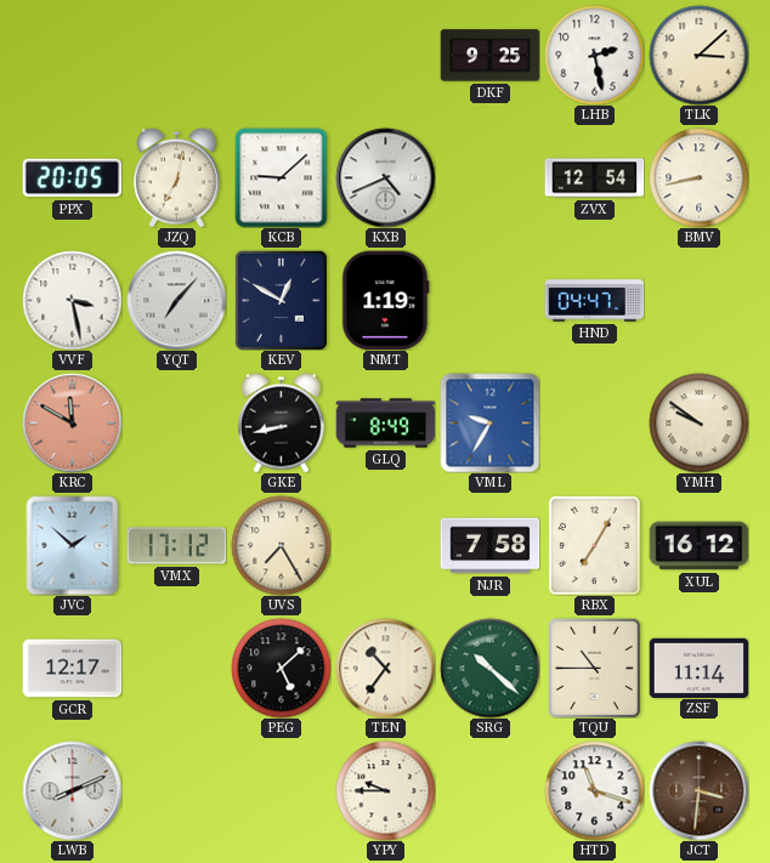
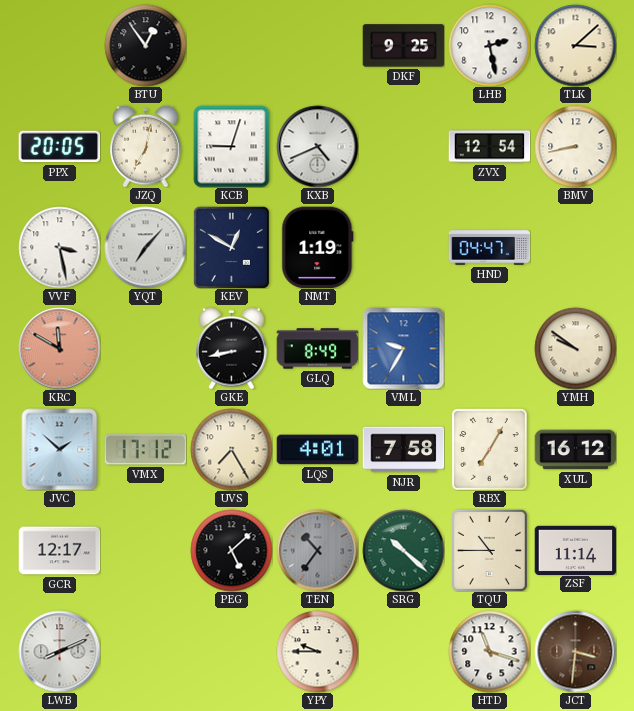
BTU: none -> 12:54
KCB: 9:08 -> 9:03
LQS: none -> 4:01
TEN dial: cream -> grey
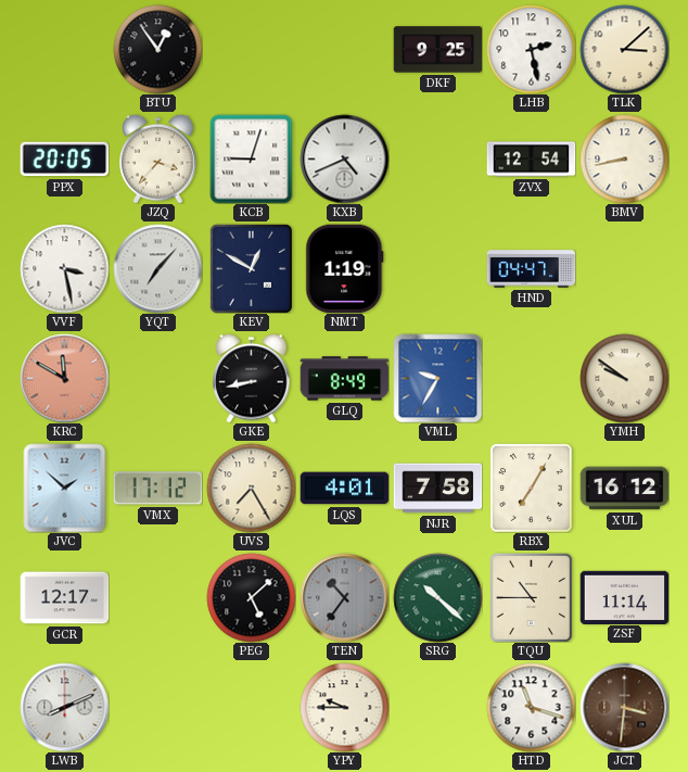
JZQ: 7:02 -> 3:37
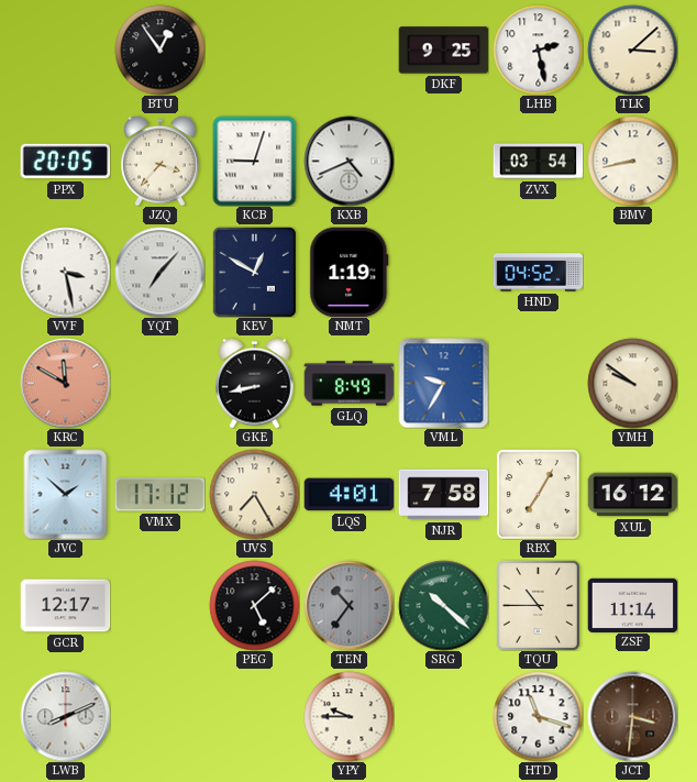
ZVX: 12:54 -> 03:54
HND: 04:47 -> 04:52
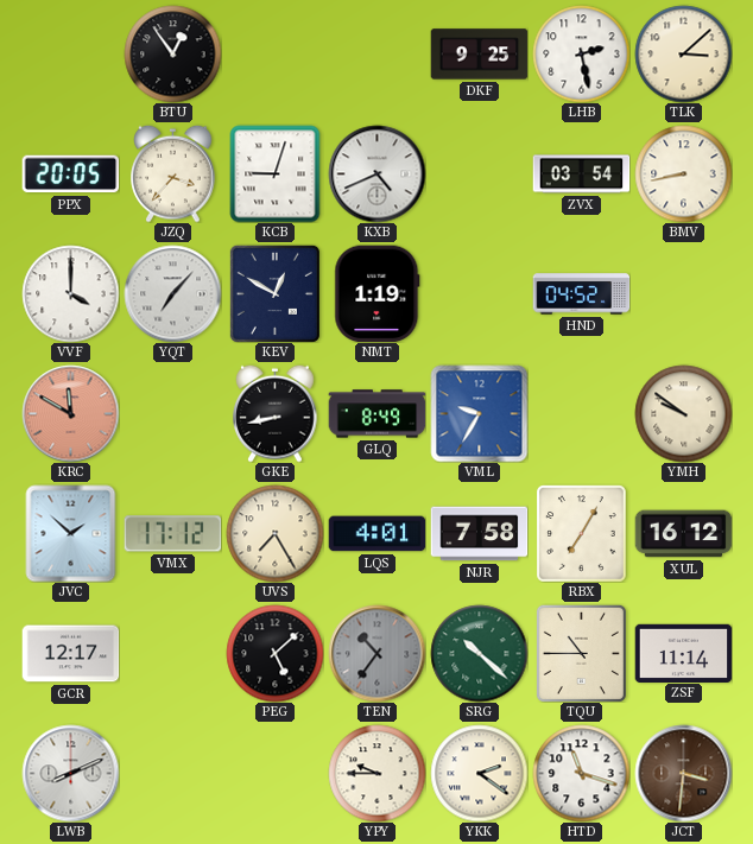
VVF: 3:28 -> 4:00
YKK: none -> 2:21
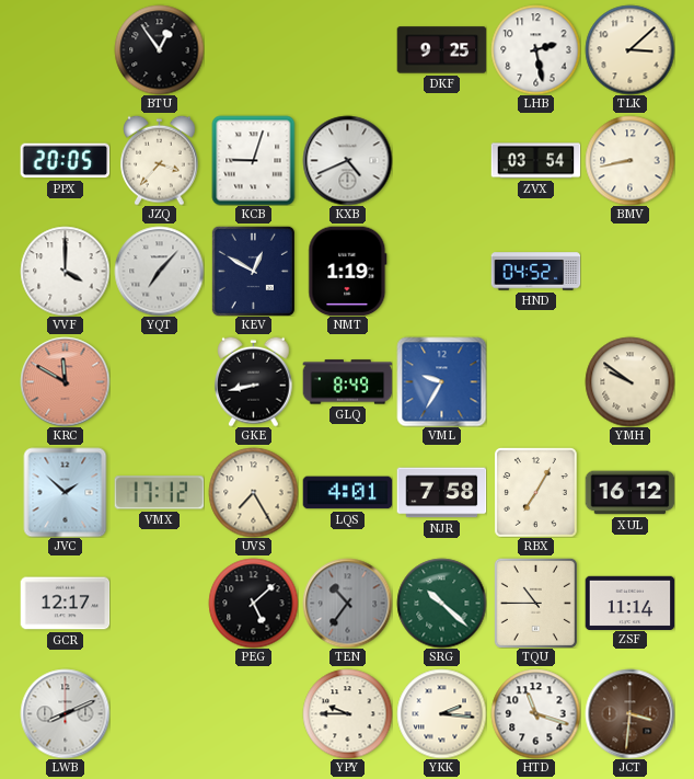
YKK: 2:21 -> 2:16
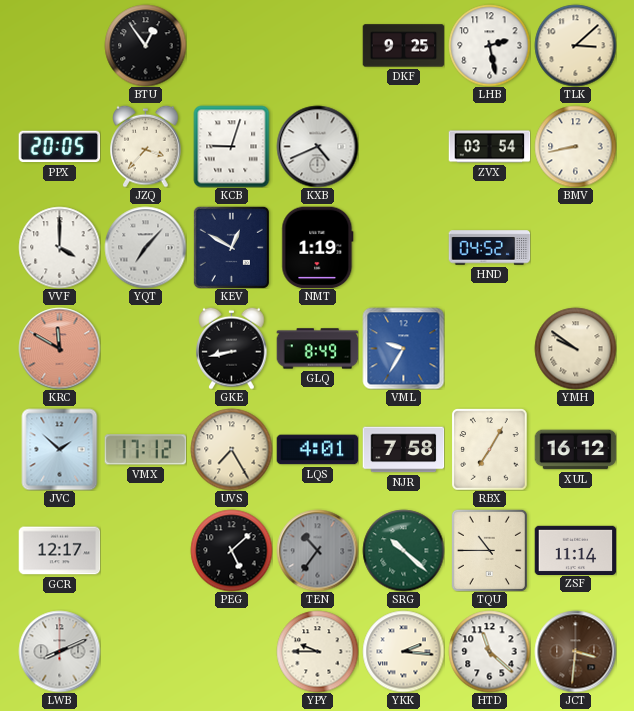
HTD: 11:18 -> 11:22
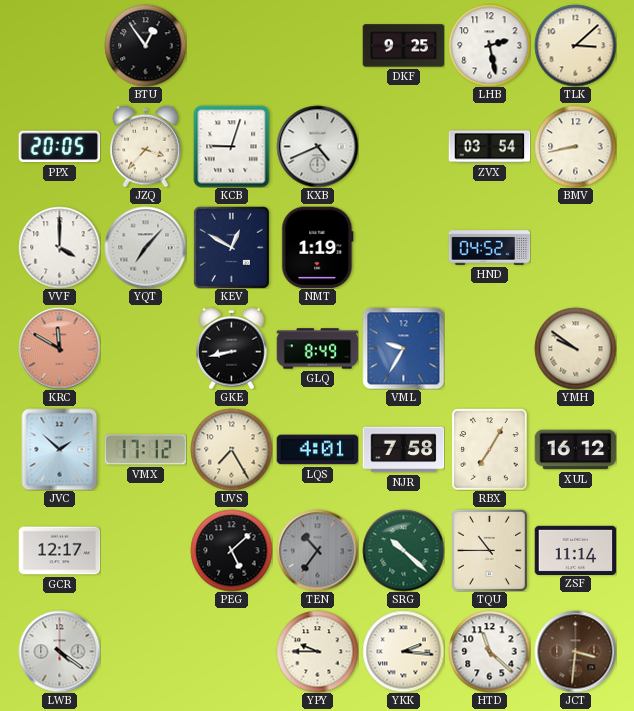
LWB: 8:11 -> 4:21
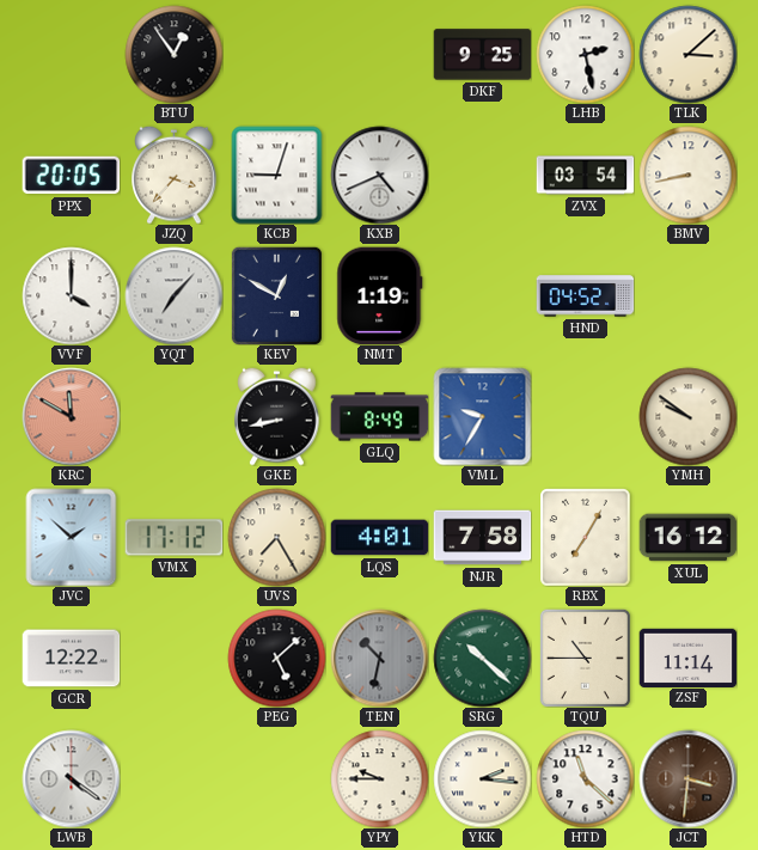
GCR: 12:17 -> 12:22
TEN: 10:36 -> 10:32
